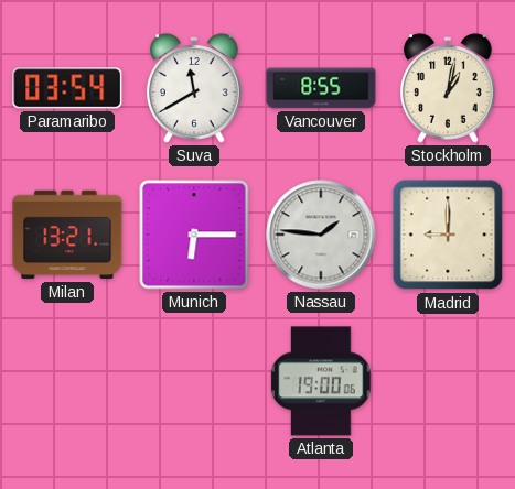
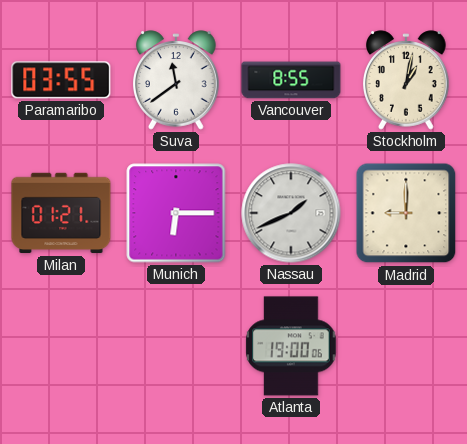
Paramaribo: 03:54 -> 03:55
Suva: 11:40 -> 11:39
Milan: 13:21 -> 01:21
Nassau: 1:46 -> 1:41
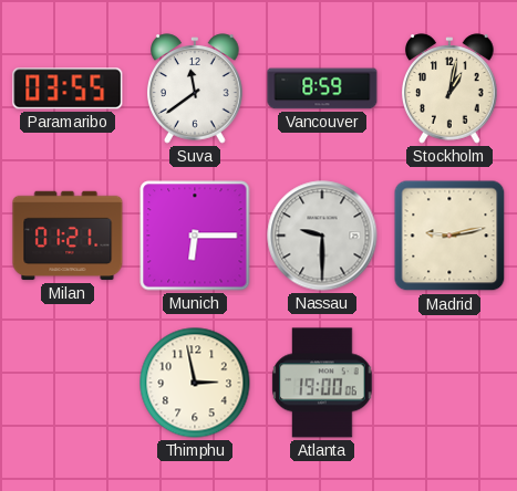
Vancouver: 8:55 -> 8:59
Nassau: 1:41 -> 9:30
Madrid: 9:00 -> 9:13
Thimphu: none -> 2:58
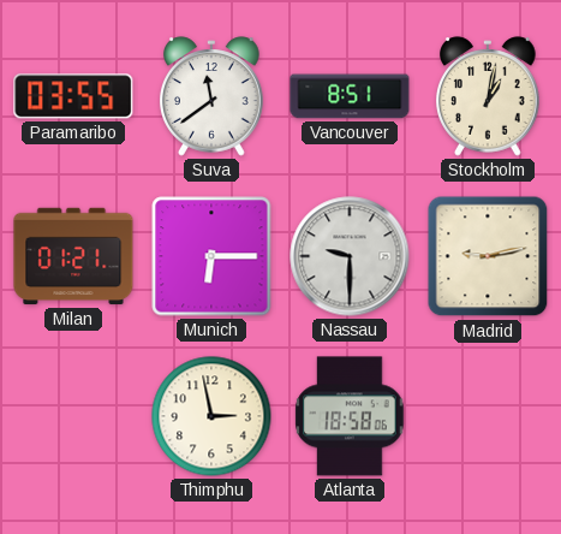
Vancouver: 8:59 -> 8:51
Atlanta: 19:00 -> 18:58
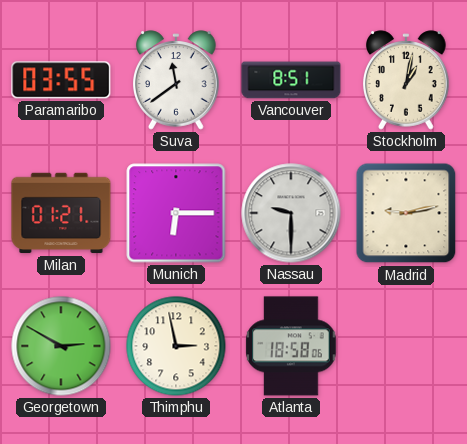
Georgetown: none -> 2:50
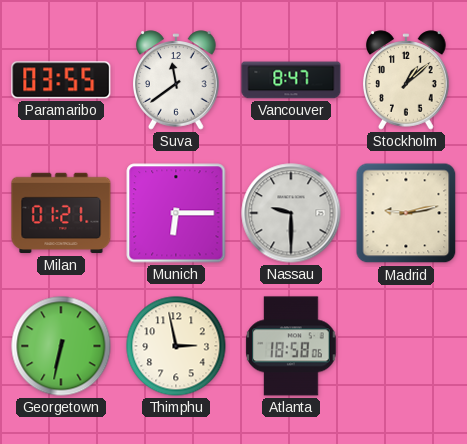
Vancouver: 8:51 -> 8:47
Stockholm: 1:02 -> 1:08
Georgetown: 2:50 -> 6:32
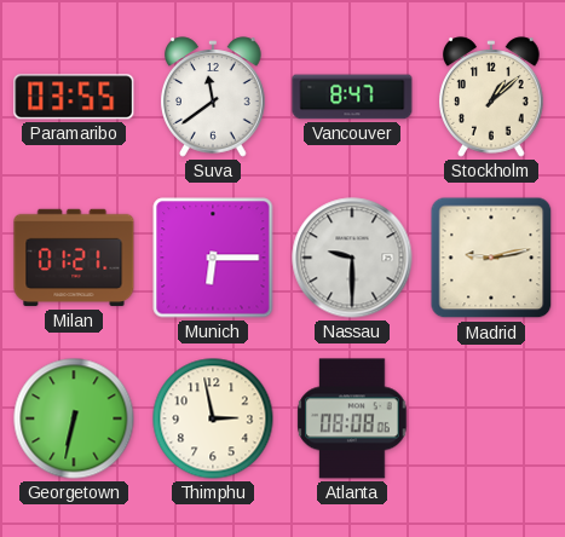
Atlanta: 18:58 -> 08:08
